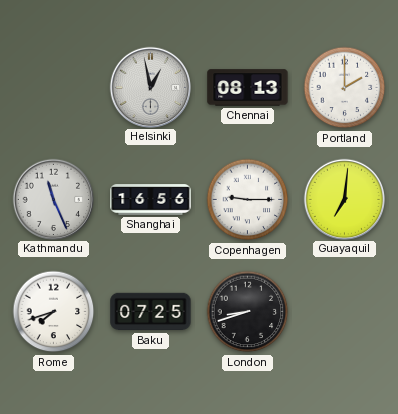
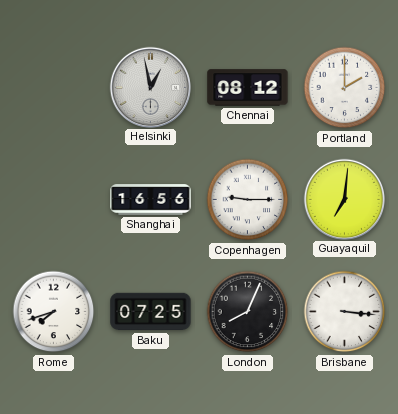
Chennai: 08:13 -> 08:12
Kathmandu: 11:26 -> none
London: 8:42 -> 8:04
Brisbane: none -> 3:16
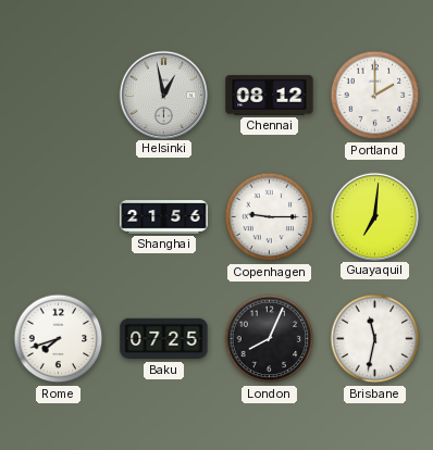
Shanghai: 16:56 -> 21:56
Brisbane: 3:16 -> 11:32
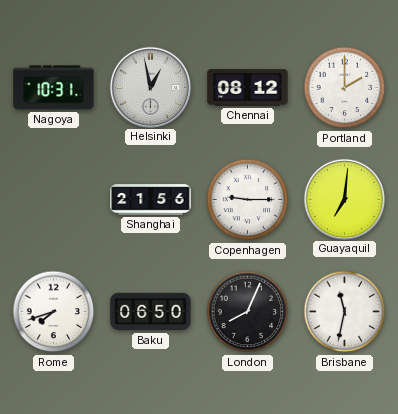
Nagoya: none -> 10:31
Baku: 07:25 -> 06:50
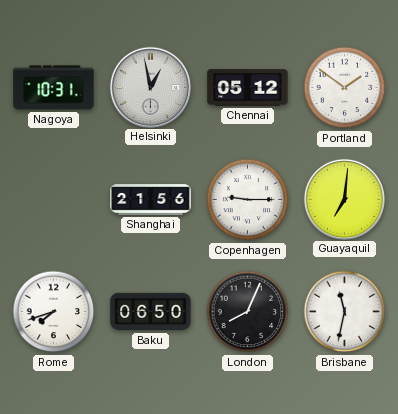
Chennai: 08:12 -> 05:12
Portland: 2:00 -> 1:51
